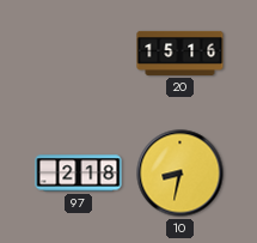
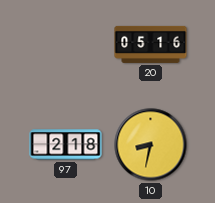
20: 15:16 -> 05:16
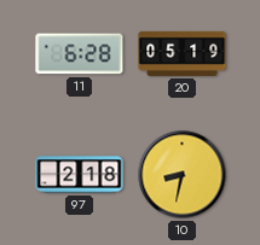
11: none -> 6:28
20: 05:16 -> 05:19
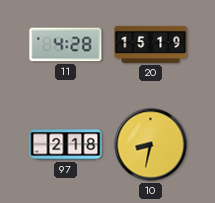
11: 6:28 -> 4:28
20: 05:19 -> 15:19
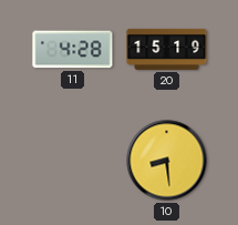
97: 2:18 -> none
10: 8:32 -> 8:29
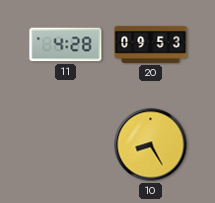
20: 15:19 -> 09:53
10: 8:29 -> 8:25
